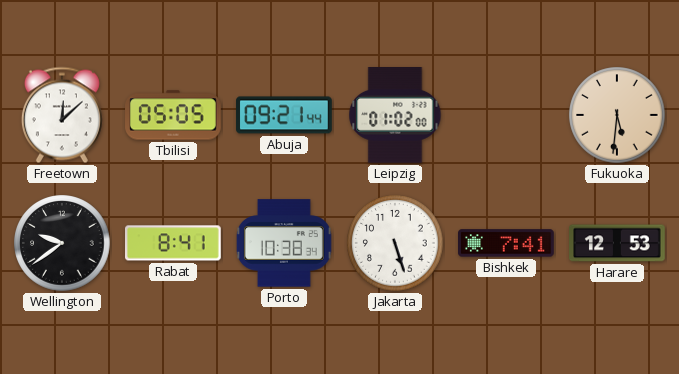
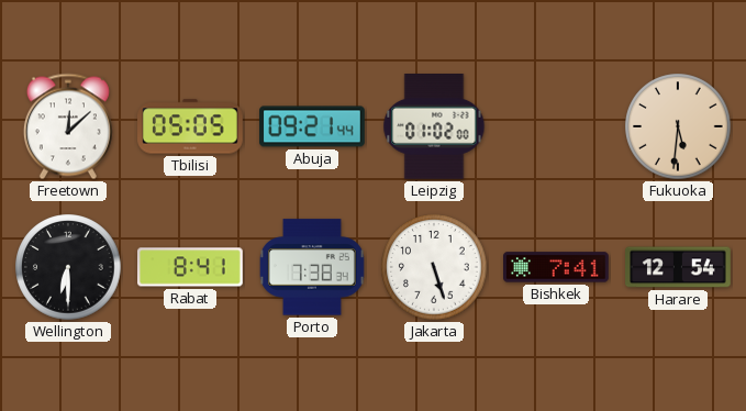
Wellington: 9:39 -> 6:30
Porto: 10:38 -> 7:38
Harare: 12:53 -> 12:54
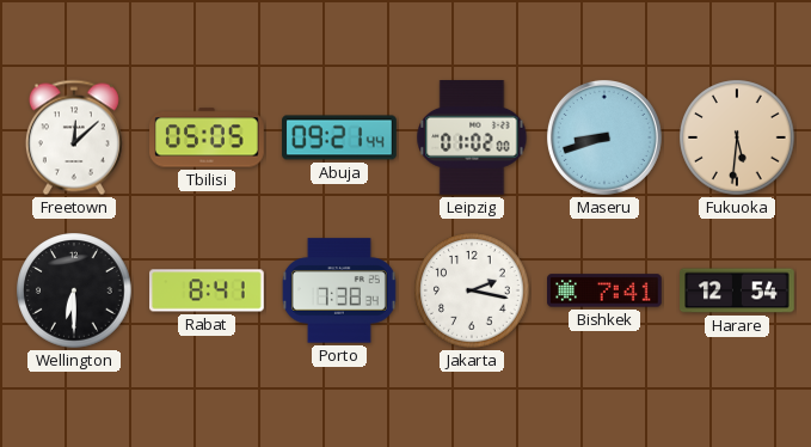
Maseru: none -> 8:42
Jakarta: 5:27 -> 2:17
